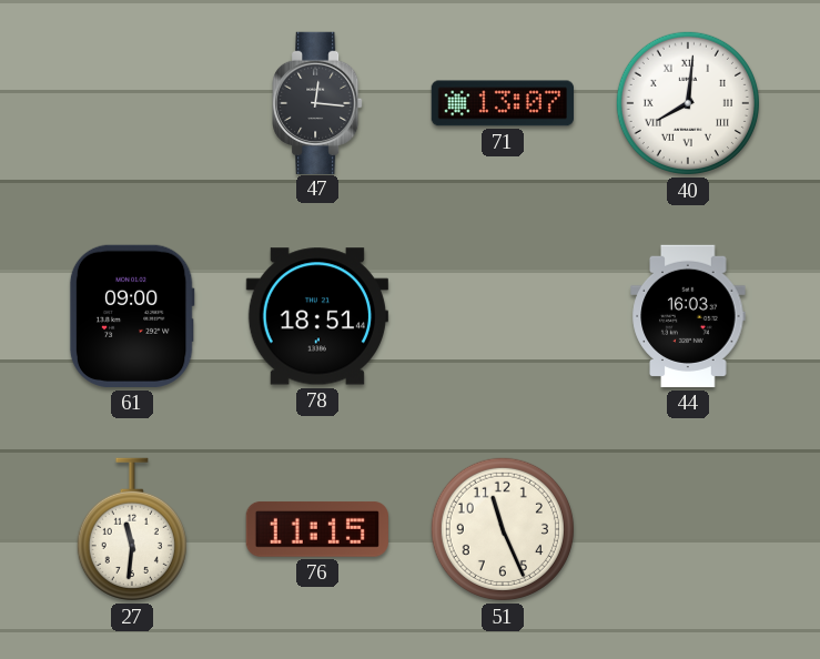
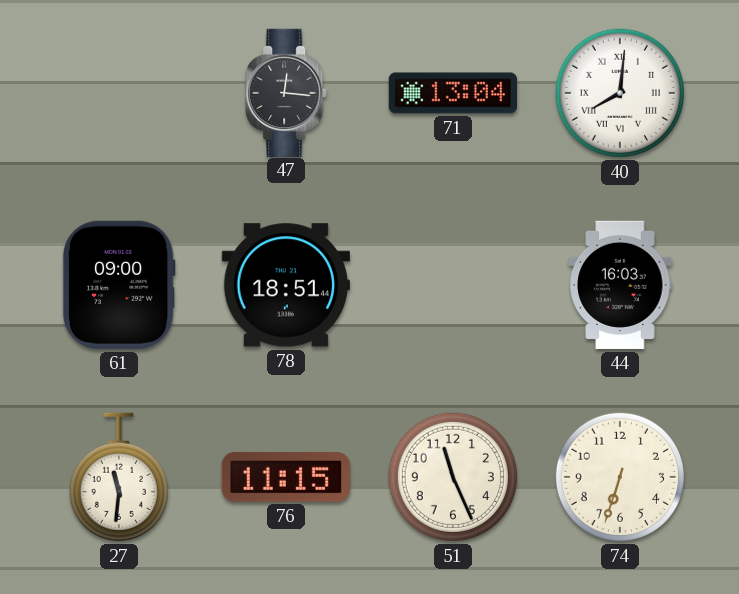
71: 13:07 -> 13:04
74: none -> 6:33
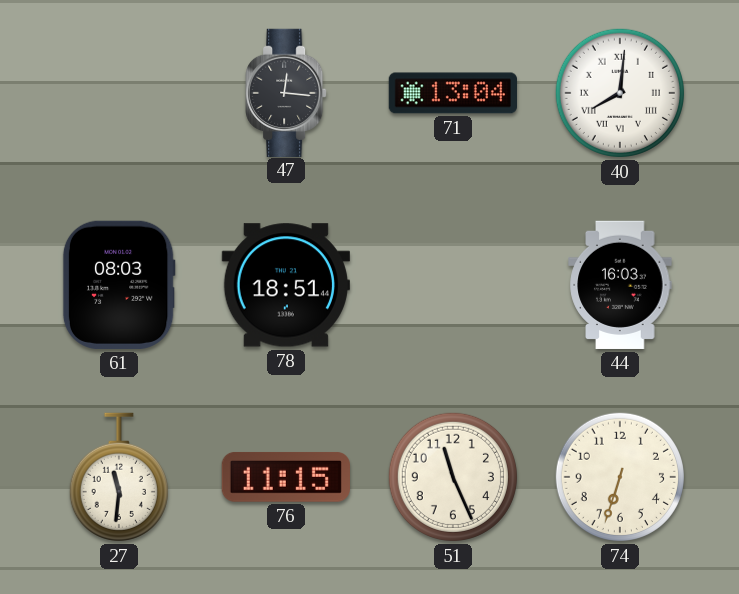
61: 09:00 -> 08:03
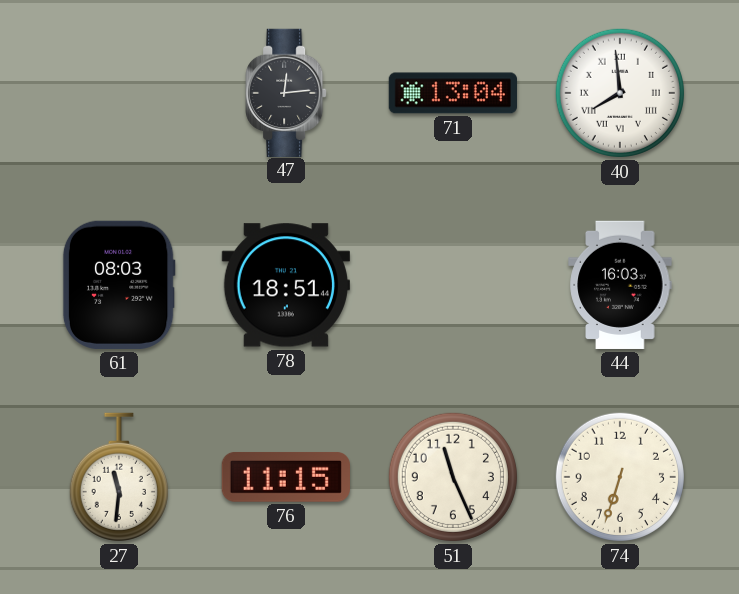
47: 12:16 -> 12:14
40: 8:01 -> 7:59
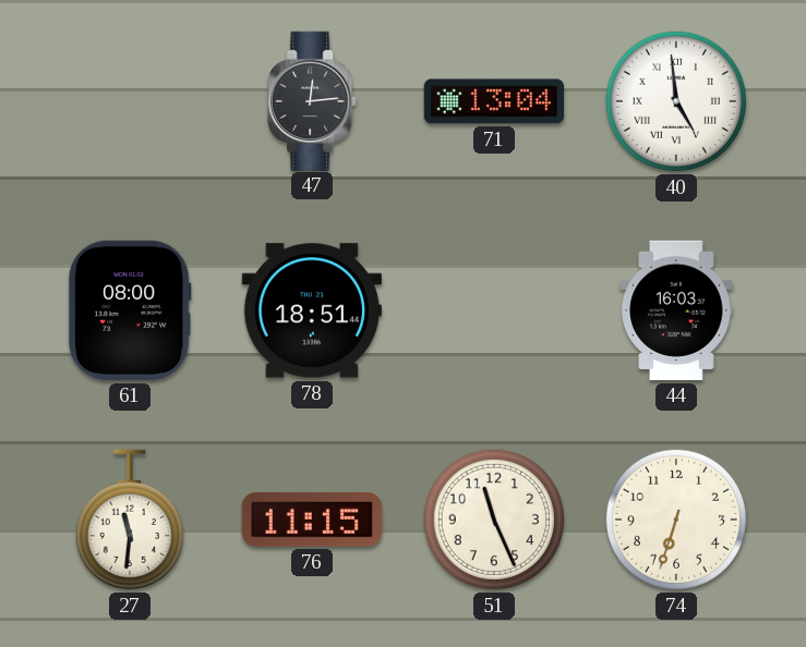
40: 7:59 -> 4:59
61: 08:03 -> 08:00
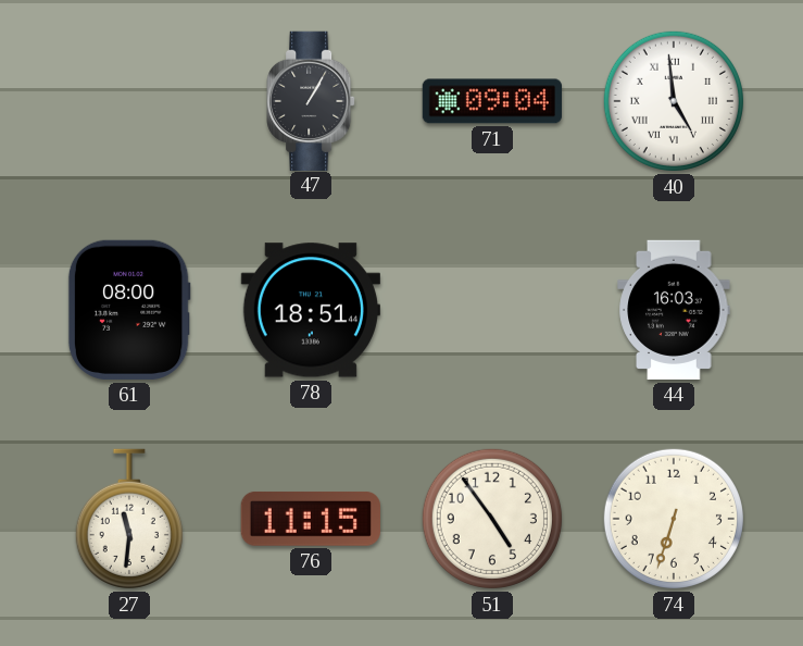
47: 12:14 -> 1:05
71: 13:04 -> 09:04
51: 11:26 -> 4:54
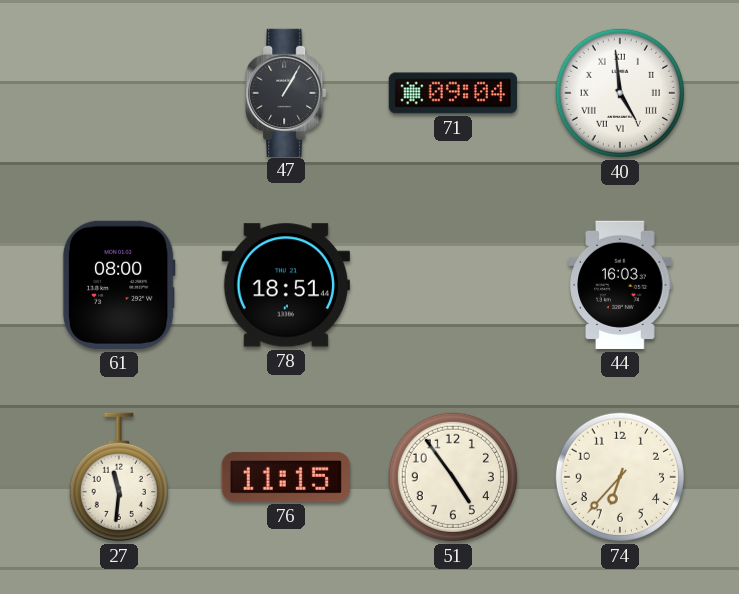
74: 6:33 -> 6:37
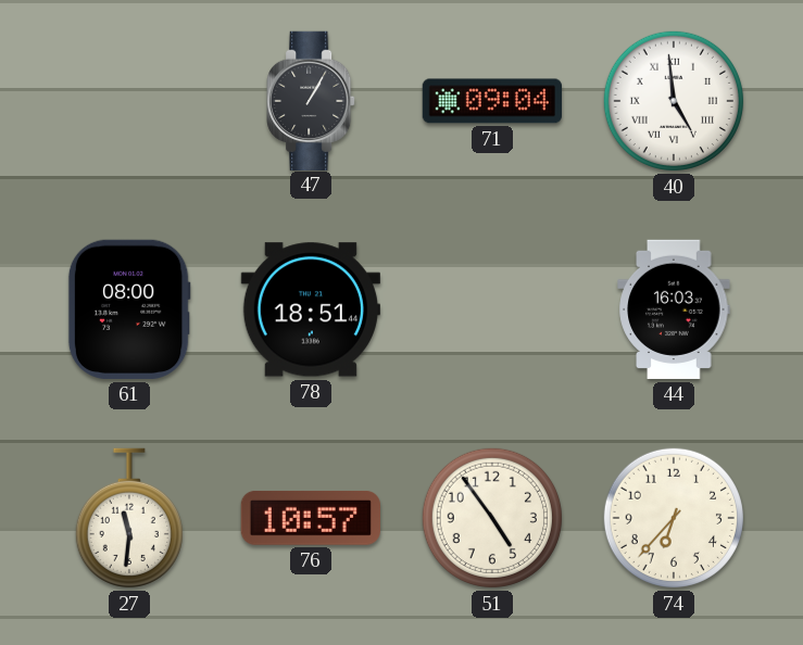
76: 11:15 -> 10:57
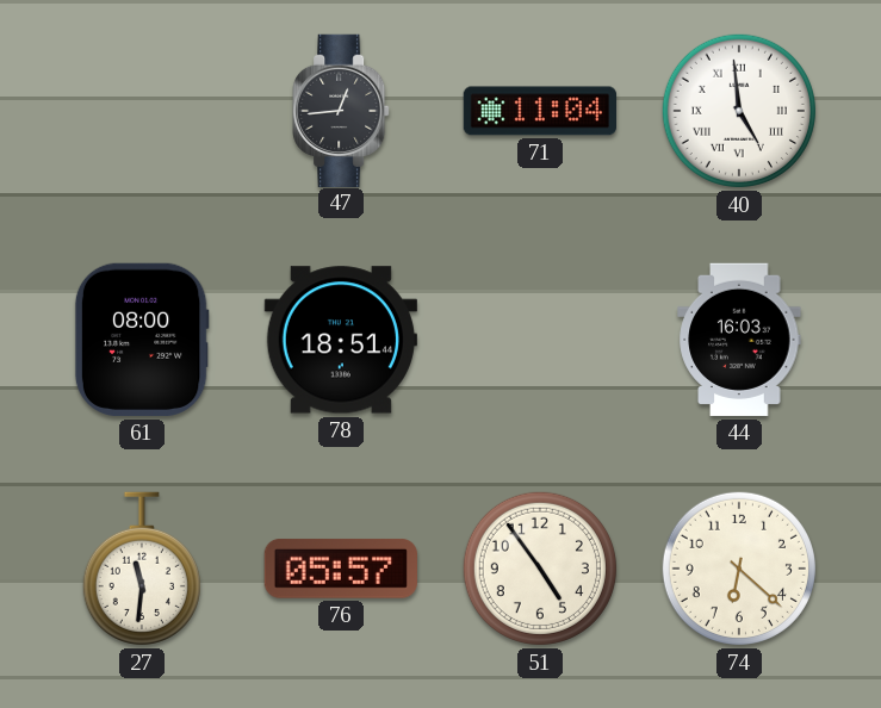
47: 1:05 -> 12:44
71: 09:04 -> 11:04
76: 10:57 -> 05:57
74: 6:37 -> 6:22
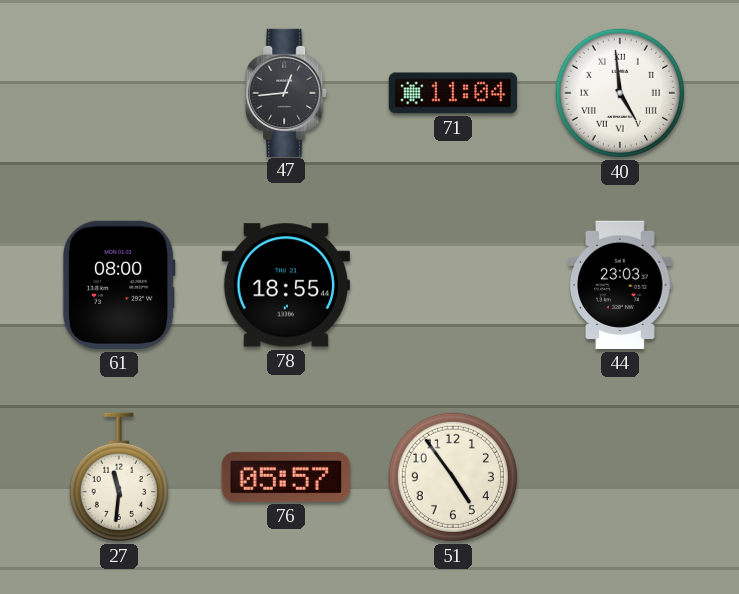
78: 18:51 -> 18:55
44: 16:03 -> 23:03
74: 6:22 -> none
